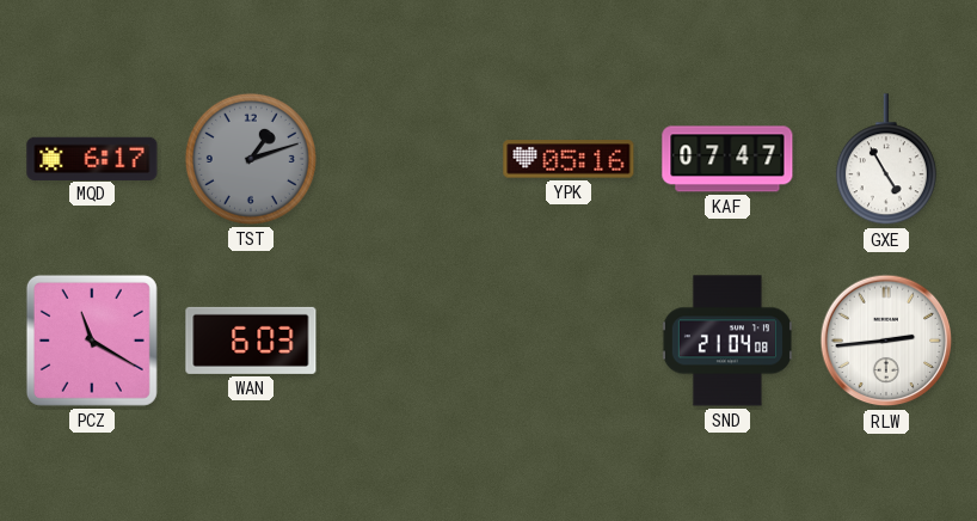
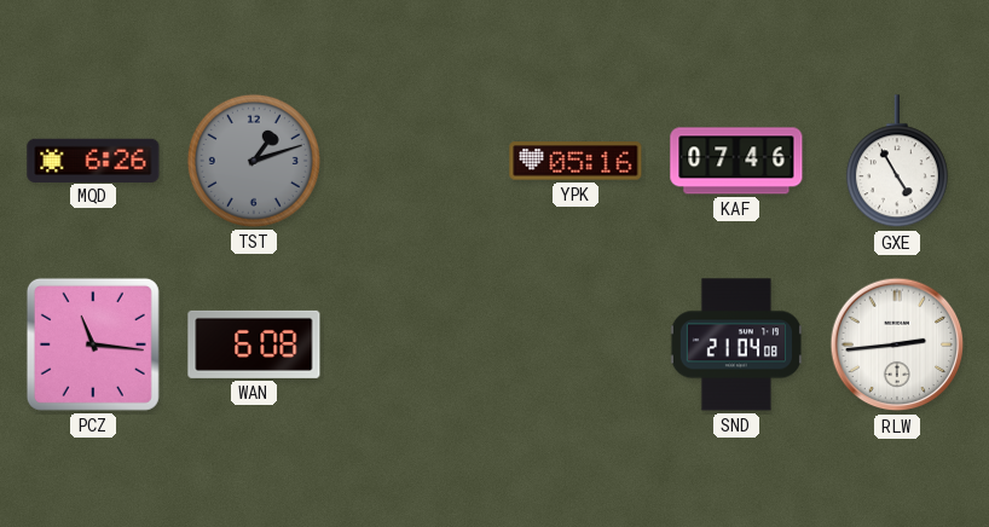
MQD: 6:17 -> 6:26
KAF: 07:47 -> 07:46
PCZ: 11:20 -> 11:16
WAN: 6:03 -> 6:08
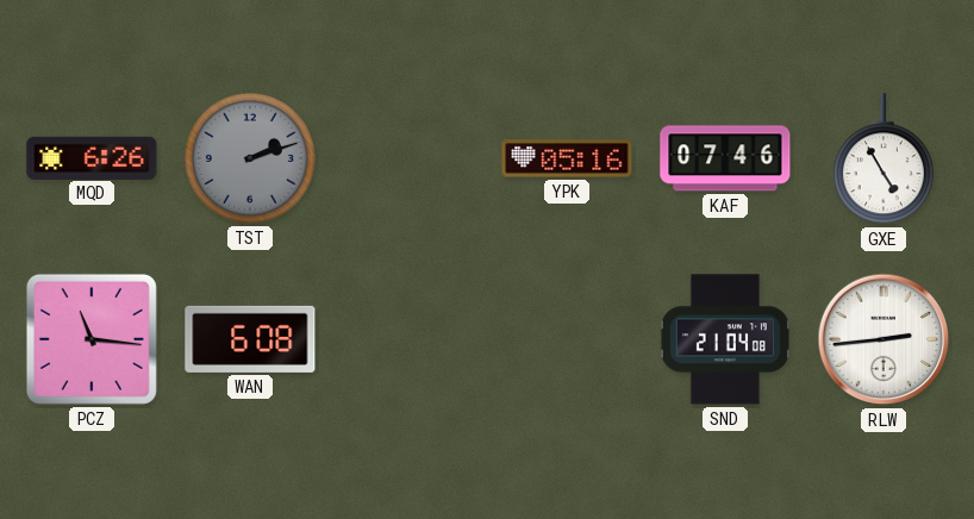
TST: 1:12 -> 2:12
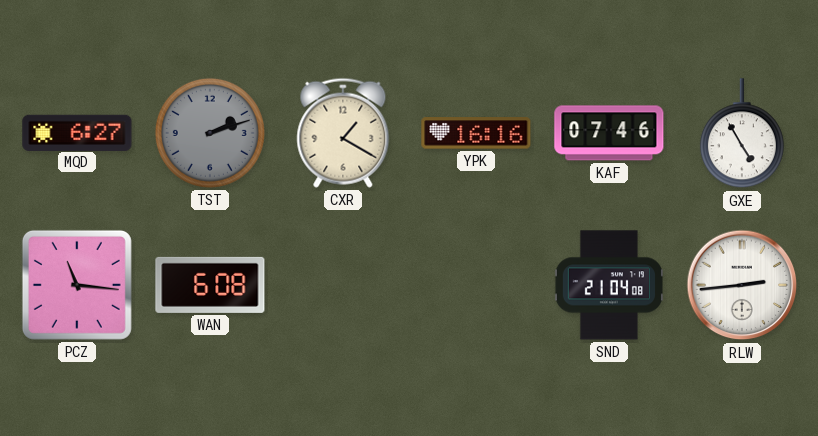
MQD: 6:26 -> 6:27
CXR: none -> 1:20
YPK: 05:16 -> 16:16
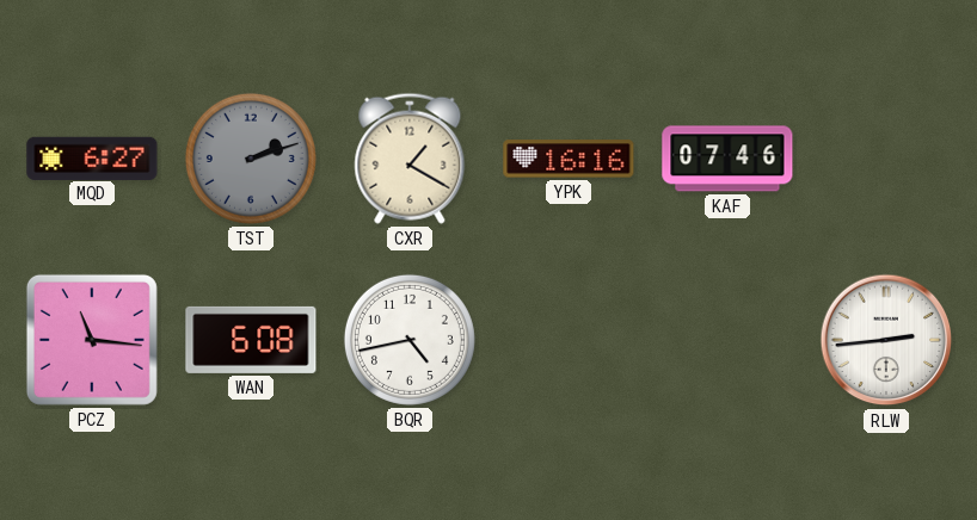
GXE: 4:55 -> none
BQR: none -> 4:43
SND: 21:04 -> none
